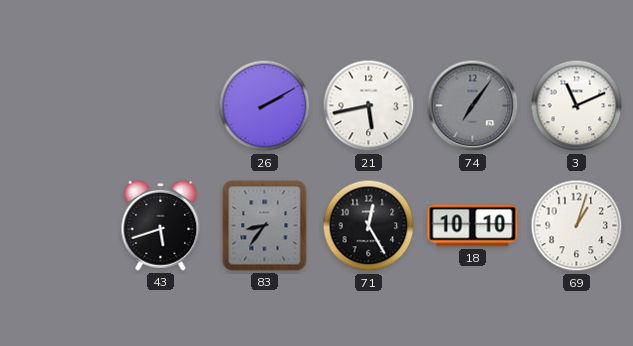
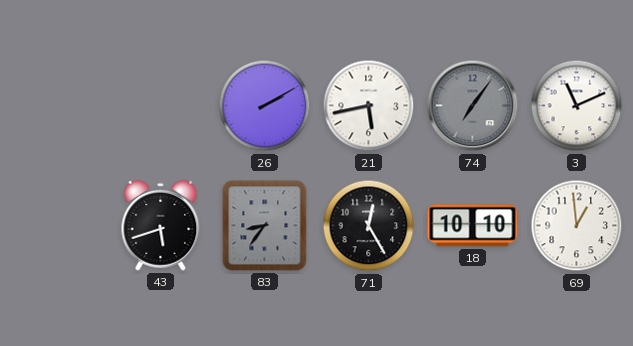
69: 1:03 -> 12:59
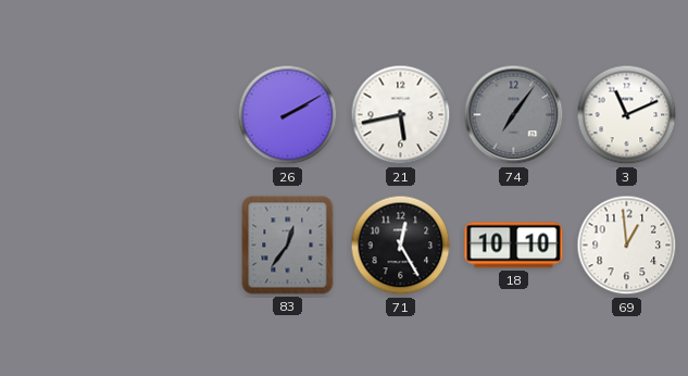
43: 5:42 -> none
83: 8:36 -> 12:36
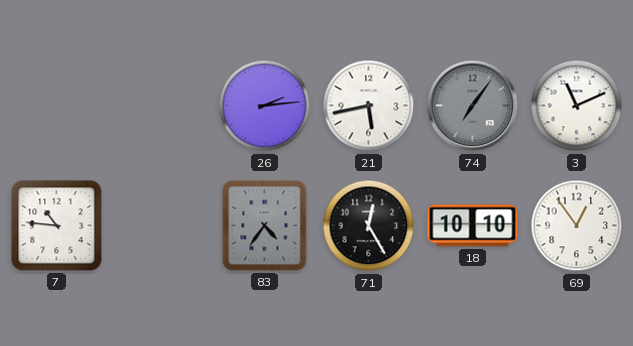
26: 2:10 -> 2:14
7: none -> 10:46
83: 12:36 -> 4:36
69: 12:59 -> 12:54
